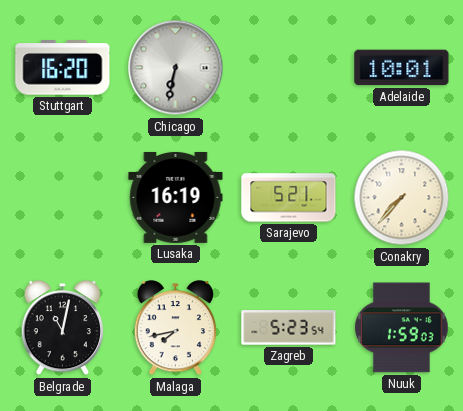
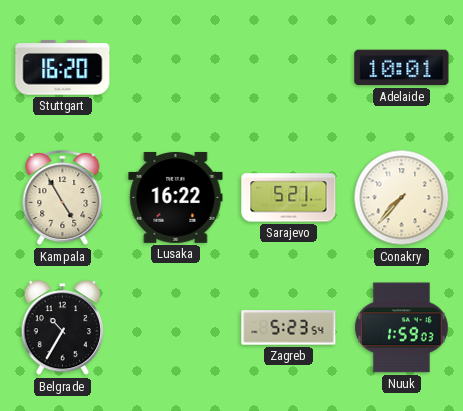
Chicago: 6:32 -> none
Kampala: none -> 4:55
Lusaka: 16:19 -> 16:22
Belgrade: 11:02 -> 10:35
Malaga: 7:43 -> none
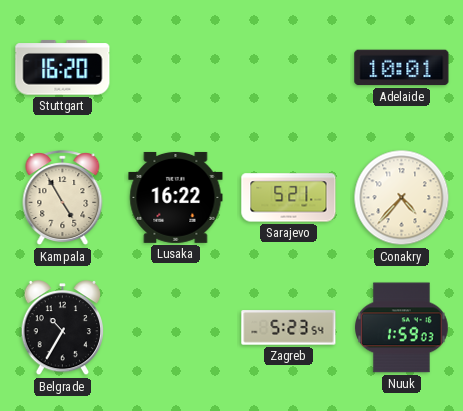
Conakry: 7:37 -> 4:37
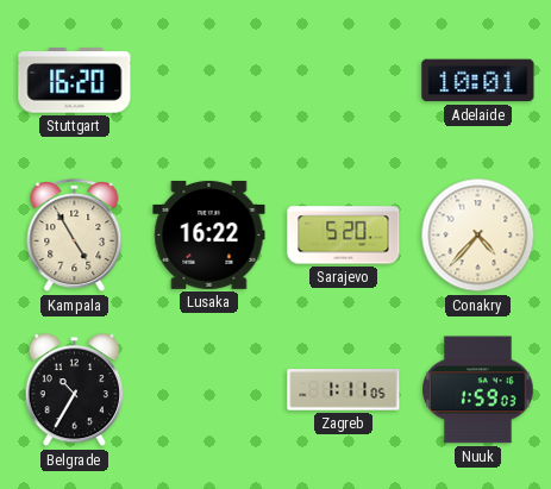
Sarajevo: 5:21 -> 5:20
Zagreb: 5:23 -> 1:11
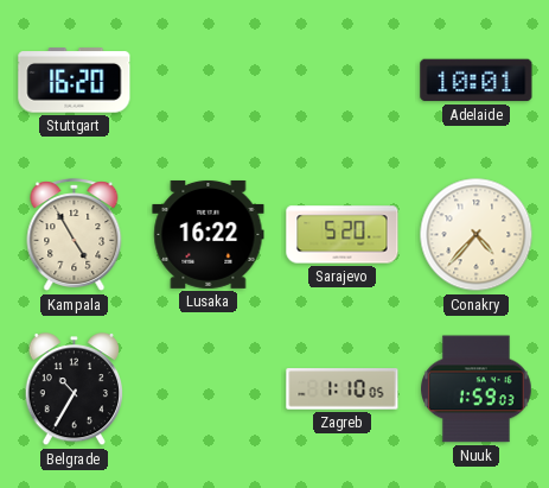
Zagreb: 1:11 -> 1:10
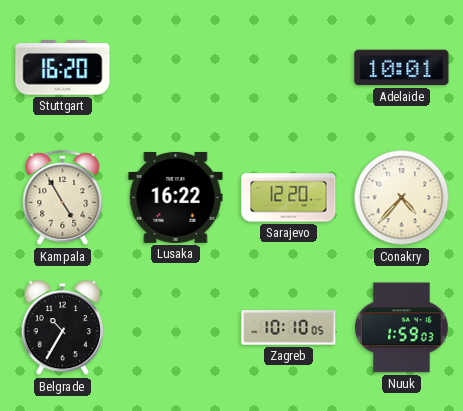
Sarajevo: 5:20 -> 12:20
Zagreb: 1:10 -> 10:10
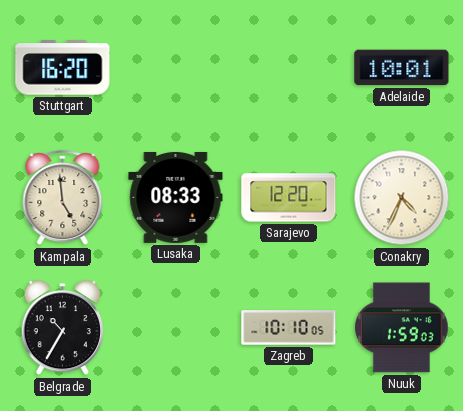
Kampala: 4:55 -> 4:59
Lusaka: 16:22 -> 08:33
Conakry: 4:37 -> 4:34
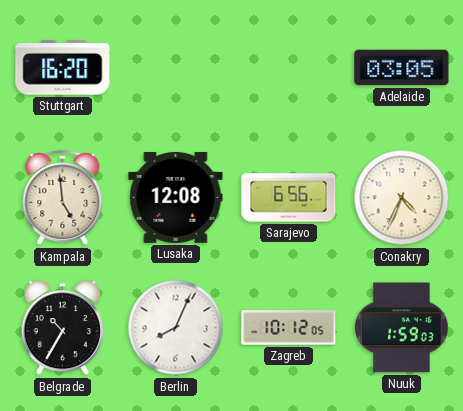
Adelaide: 10:01 -> 03:05
Lusaka: 08:33 -> 12:08
Sarajevo: 12:20 -> 6:56
Berlin: none -> 8:04
Zagreb: 10:10 -> 10:12
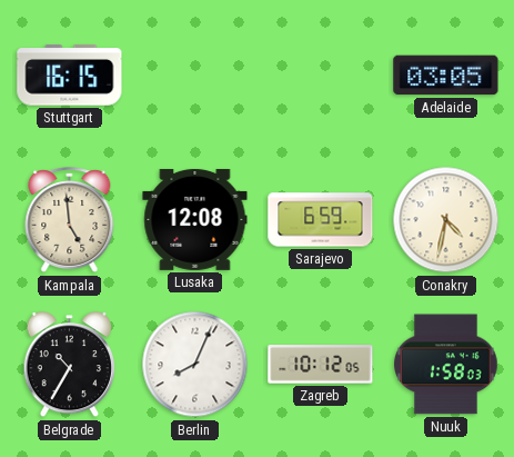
Stuttgart: 16:20 -> 16:15
Sarajevo: 6:56 -> 6:59
Conakry: 4:34 -> 4:32
Nuuk: 1:59 -> 1:58
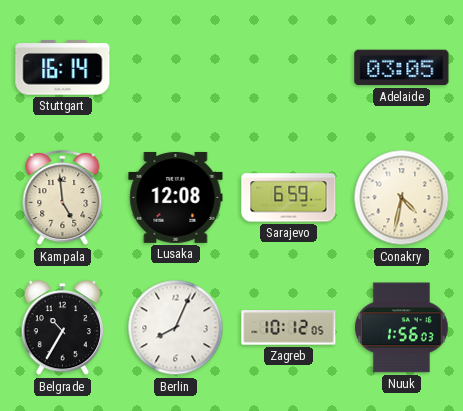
Stuttgart: 16:15 -> 16:14
Nuuk: 1:58 -> 1:56
